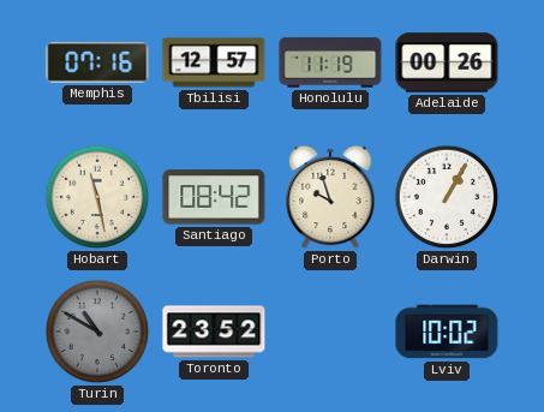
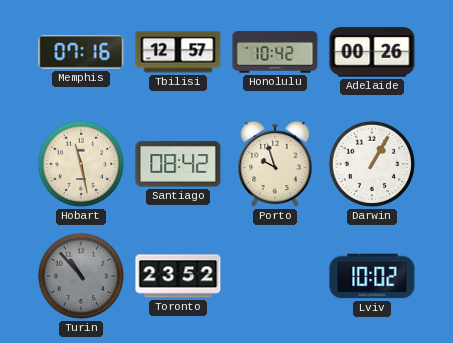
Honolulu: 11:19 -> 10:42
Turin: 10:50 -> 10:53
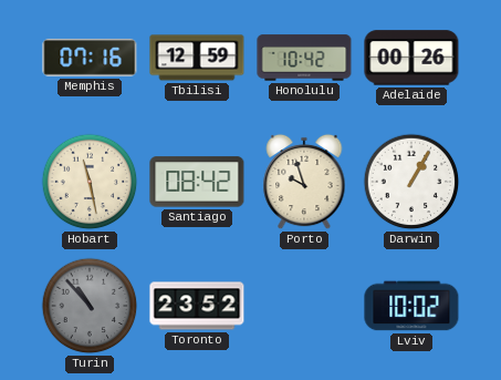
Tbilisi: 12:57 -> 12:59
